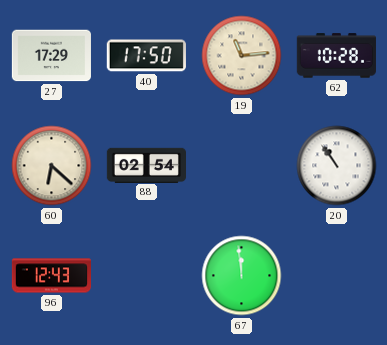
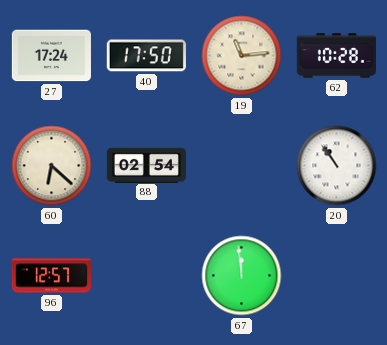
27: 17:29 -> 17:24
96: 12:43 -> 12:57
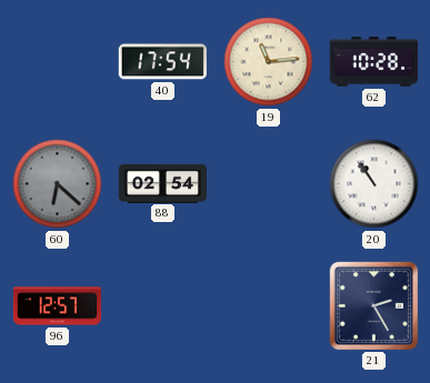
27: 17:24 -> none
40: 17:50 -> 17:54
60 dial: cream -> grey
67: 11:59 -> none
21: none -> 2:25
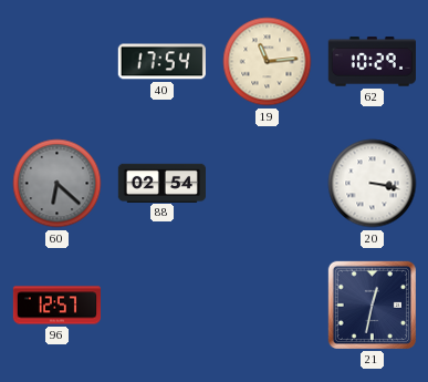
62: 10:28 -> 10:29
20: 10:54 -> 3:17
21: 2:25 -> 12:32
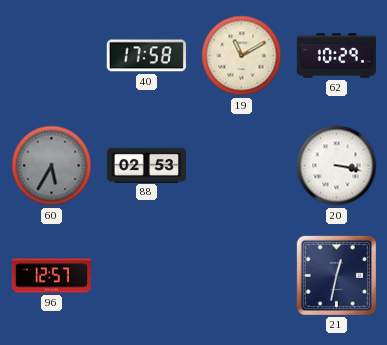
40: 17:54 -> 17:58
19: 11:14 -> 11:10
60: 6:22 -> 5:35
88: 02:54 -> 02:53
